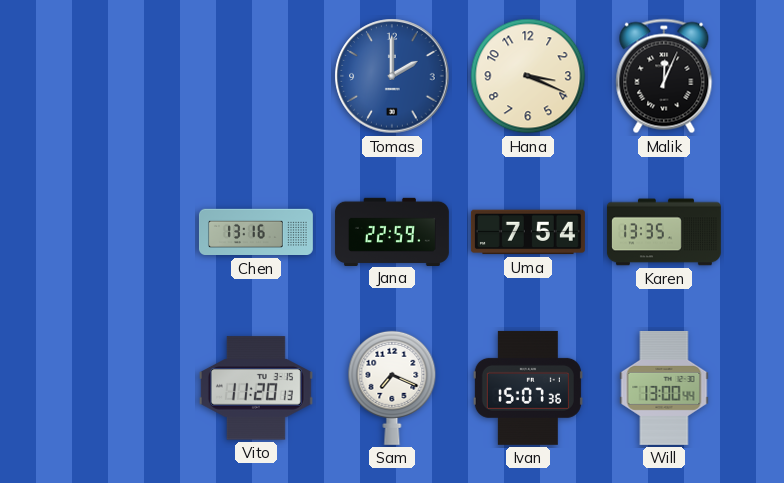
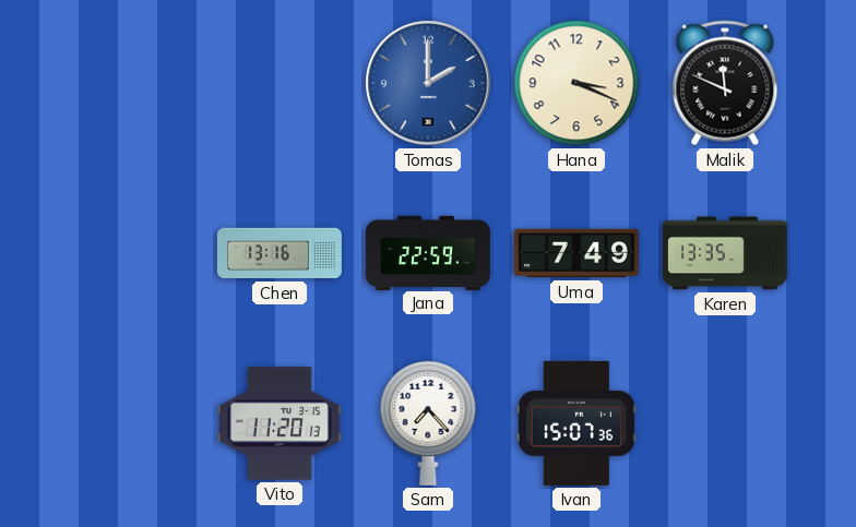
Malik: 12:04 -> 11:49
Uma: 7:54 -> 7:49
Sam: 7:19 -> 7:23
Will: 13:00 -> none
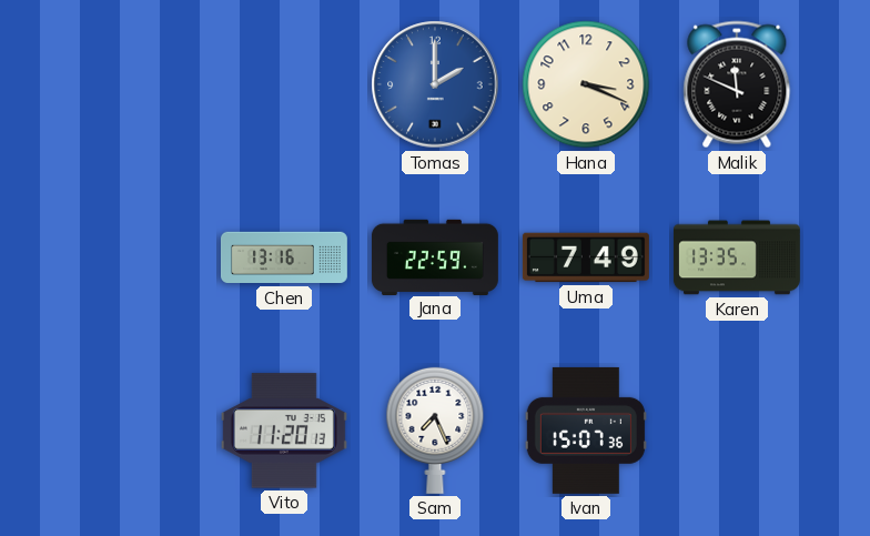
Sam: 7:23 -> 7:26
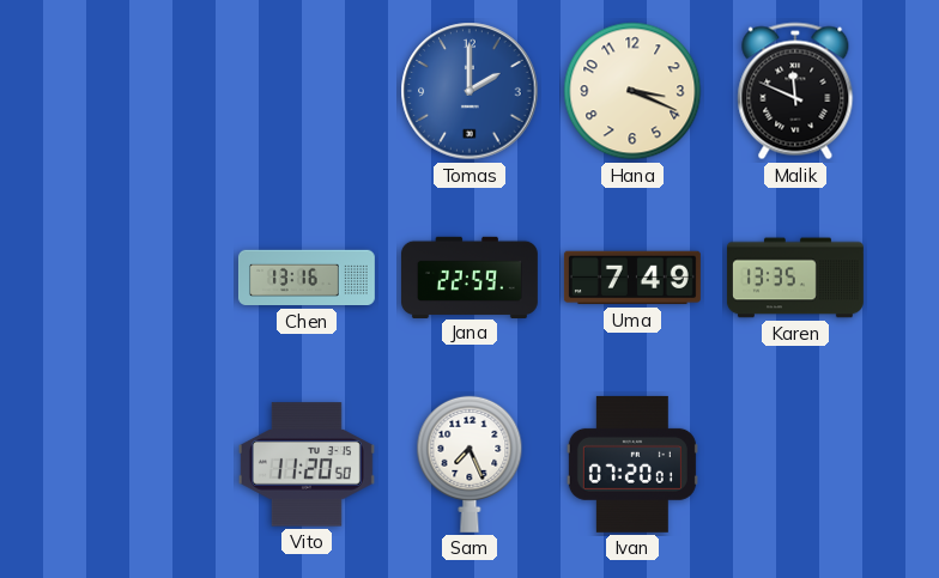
Vito: 11:20:13 -> 11:20:50
Ivan: 15:07 -> 07:20
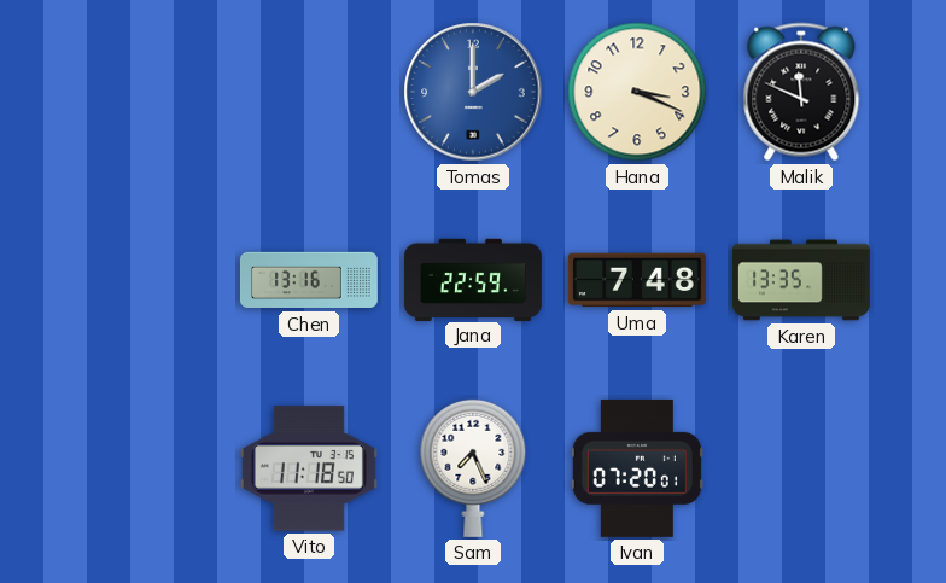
Uma: 7:49 -> 7:48
Vito: 11:20 -> 11:18
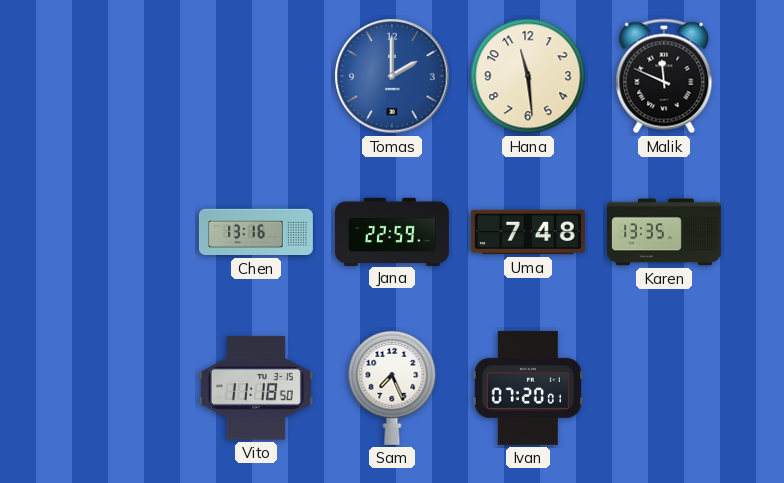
Hana: 3:19 -> 11:29
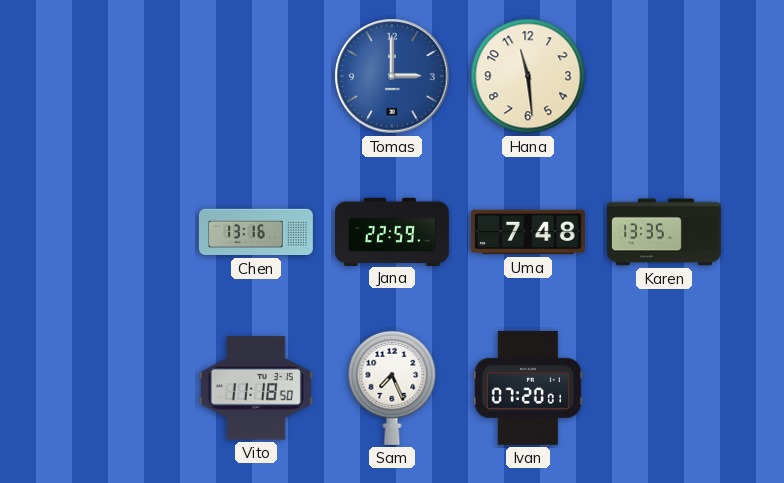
Tomas: 2:00 -> 3:00
Malik: 11:49 -> none
